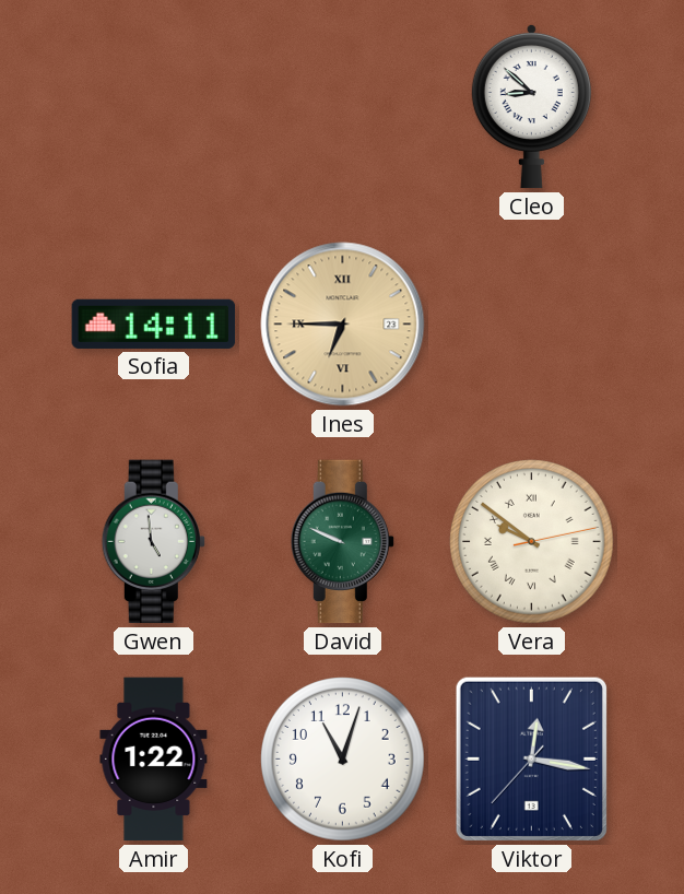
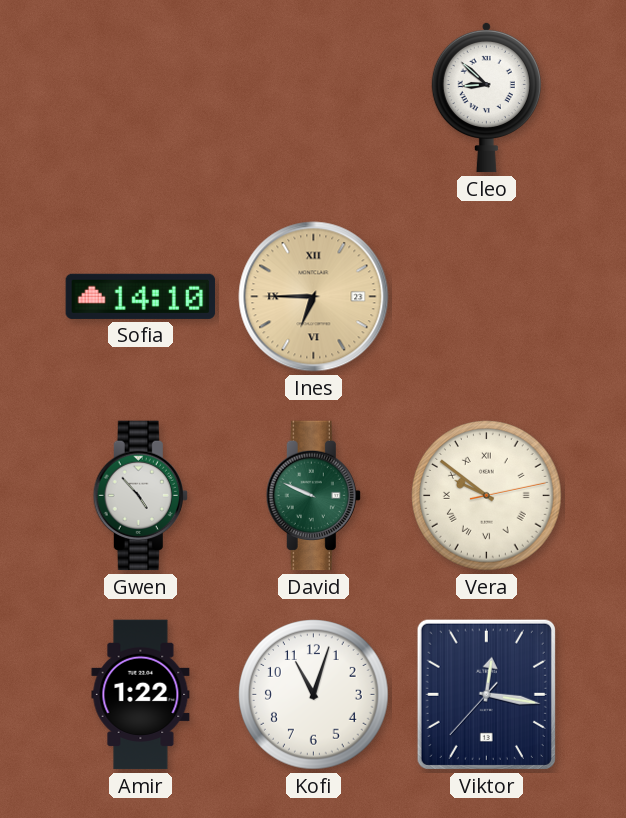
Sofia: 14:11 -> 14:10
Gwen: 4:59 -> 4:53
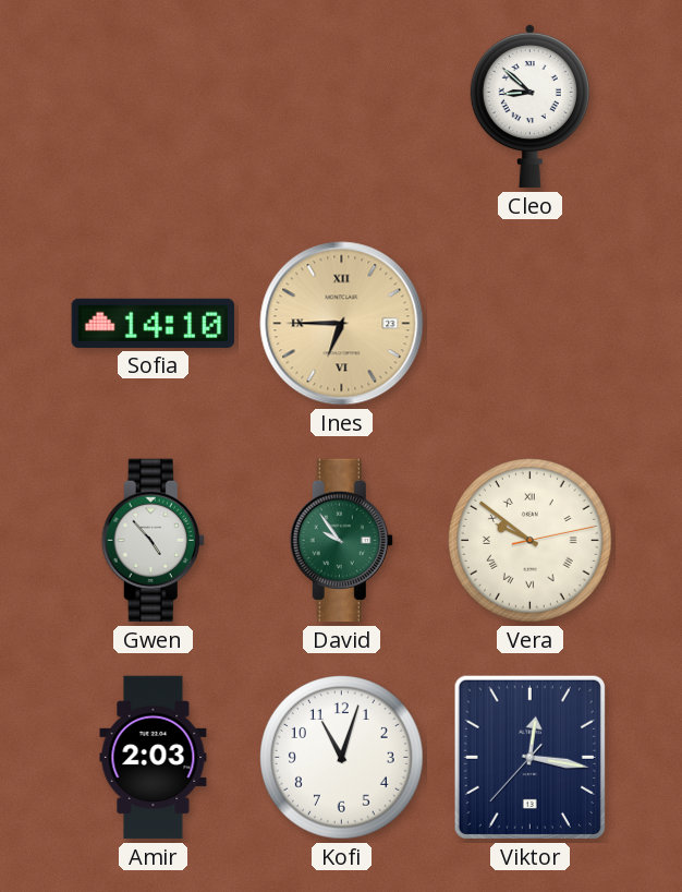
David: 9:49 -> 9:54
Amir: 1:22 -> 2:03
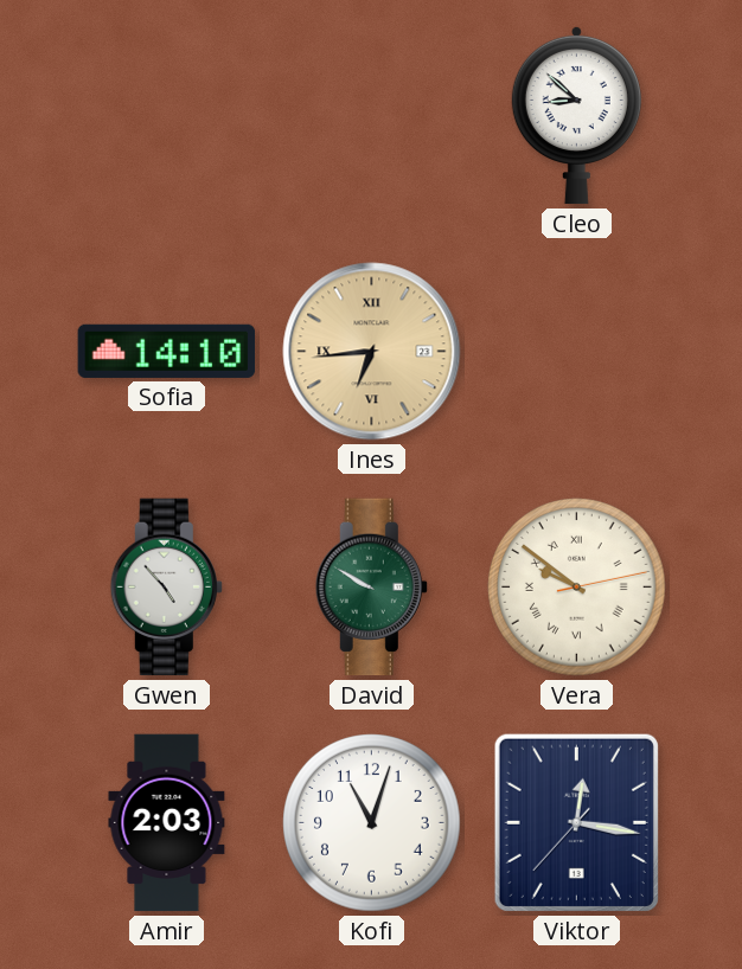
Ines: 6:45 -> 6:44
David: 9:54 -> 9:50
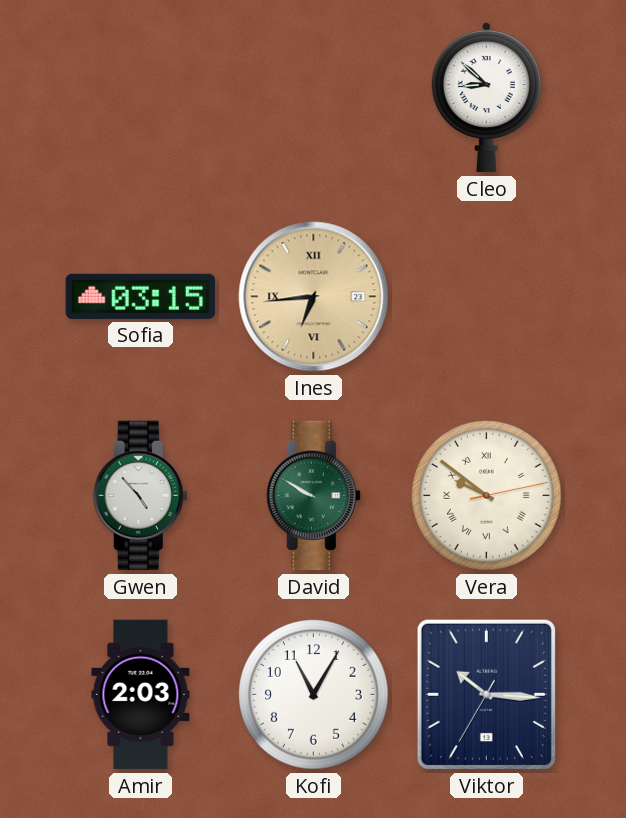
Sofia: 14:10 -> 03:15
Kofi: 11:03 -> 11:05
Viktor: 12:16 -> 10:15
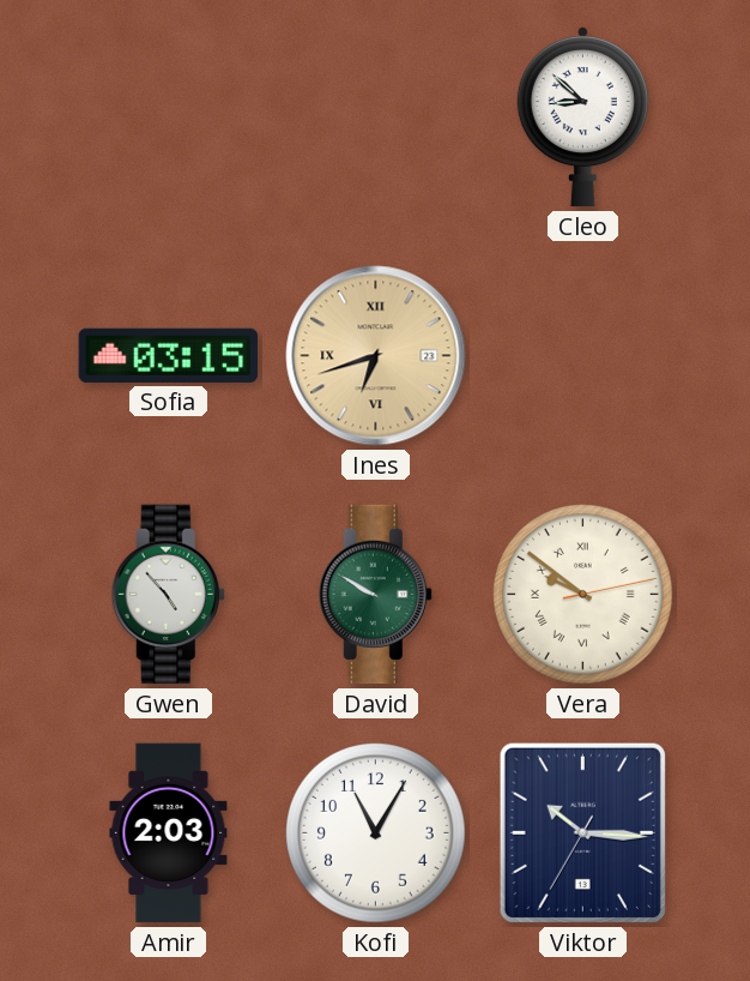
Ines: 6:44 -> 6:42
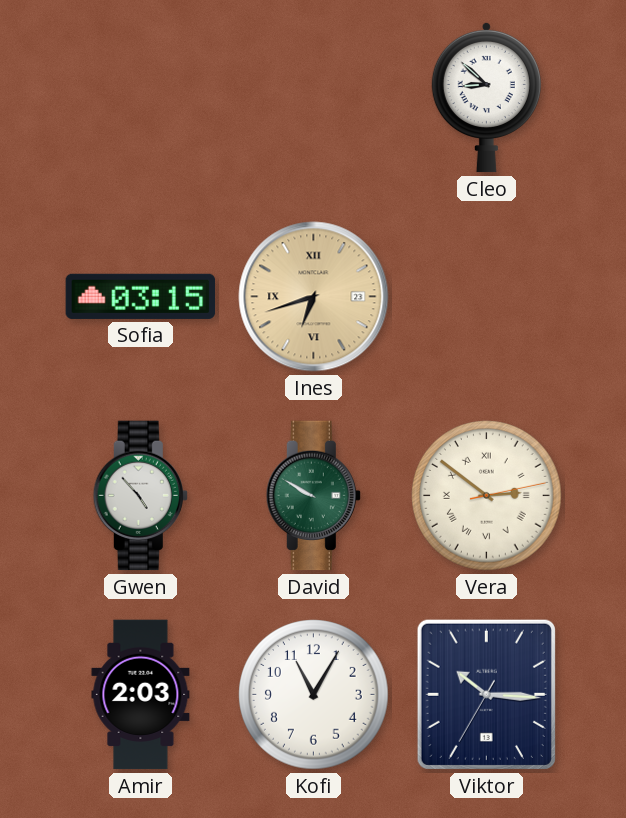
Vera: 9:51 -> 2:51
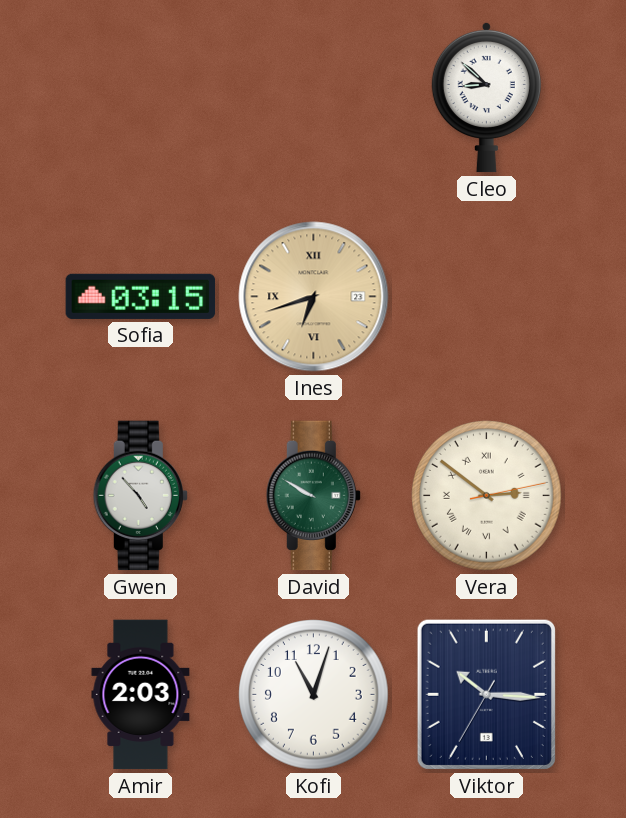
Kofi: 11:05 -> 11:03
